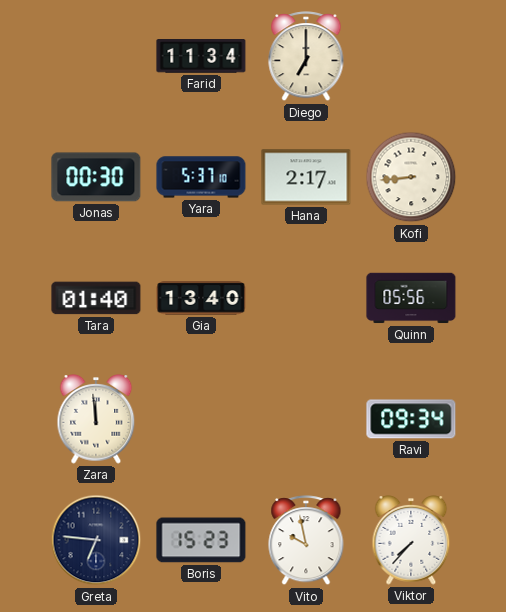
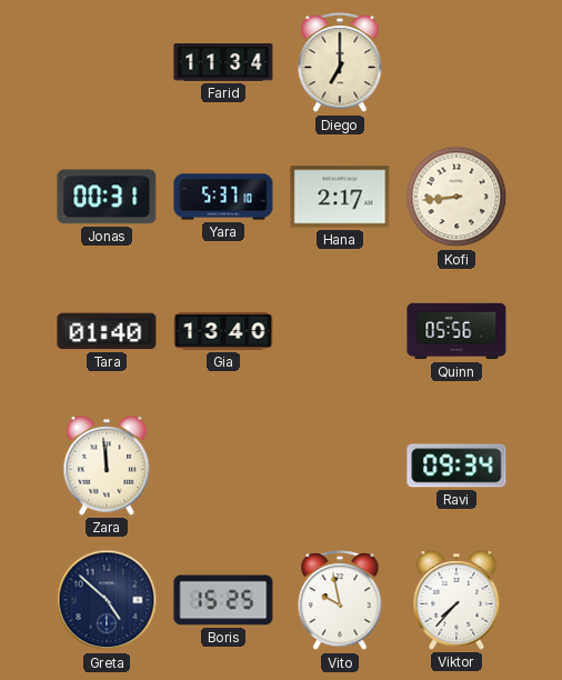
Jonas: 00:30 -> 00:31
Greta: 6:46 -> 4:52
Boris: 15:23 -> 15:25
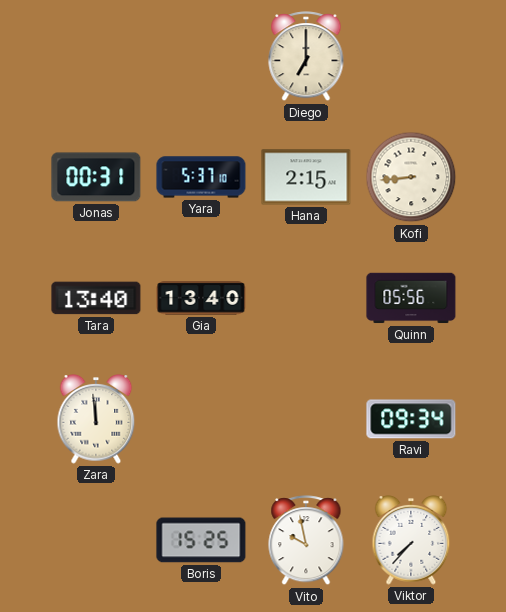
Farid: 11:34 -> none
Hana: 2:17 -> 2:15
Tara: 01:40 -> 13:40
Greta: 4:52 -> none
